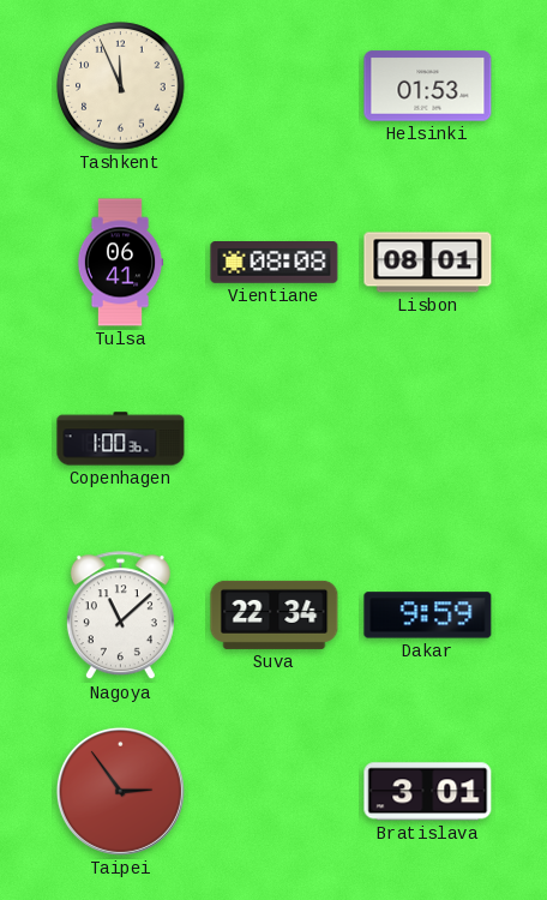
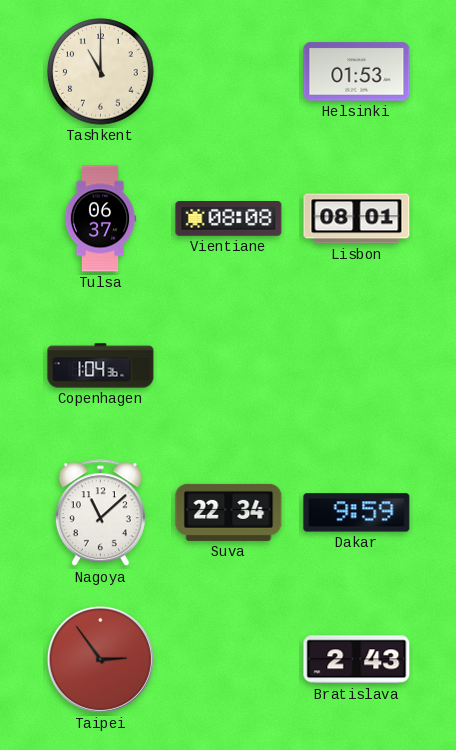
Tashkent: 11:56 -> 11:00
Tulsa: 06:41 -> 06:37
Copenhagen: 1:00 -> 1:04
Bratislava: 3:01 -> 2:43
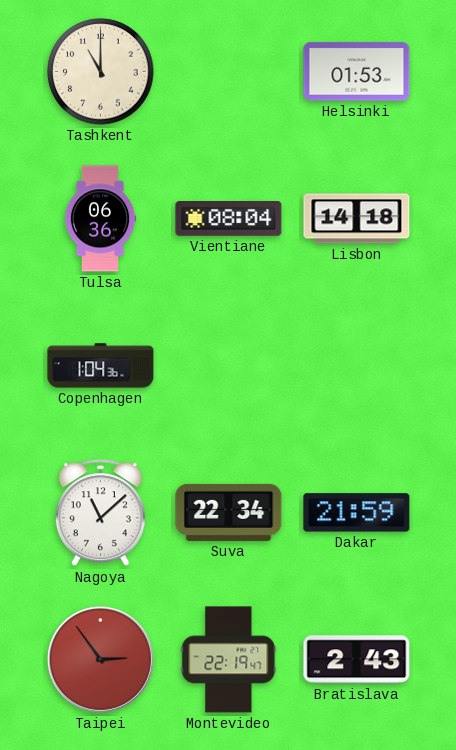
Tulsa: 06:37 -> 06:36
Vientiane: 08:08 -> 08:04
Lisbon: 08:01 -> 14:18
Dakar: 9:59 -> 21:59
Montevideo: none -> 22:19
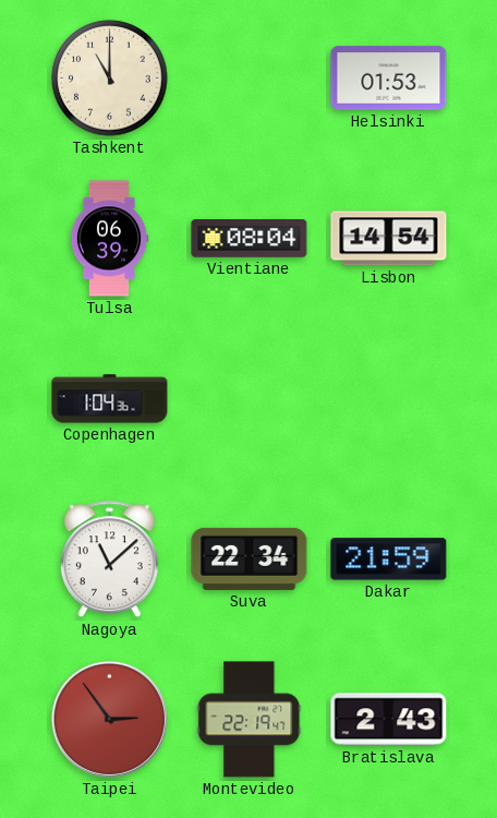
Tulsa: 06:36 -> 06:39
Lisbon: 14:18 -> 14:54
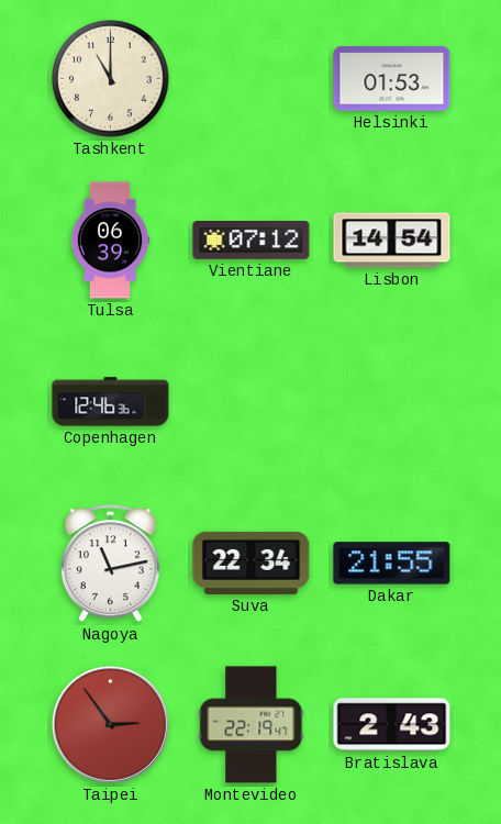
Vientiane: 08:04 -> 07:12
Copenhagen: 1:04 -> 12:46
Nagoya: 11:08 -> 11:13
Dakar: 21:59 -> 21:55
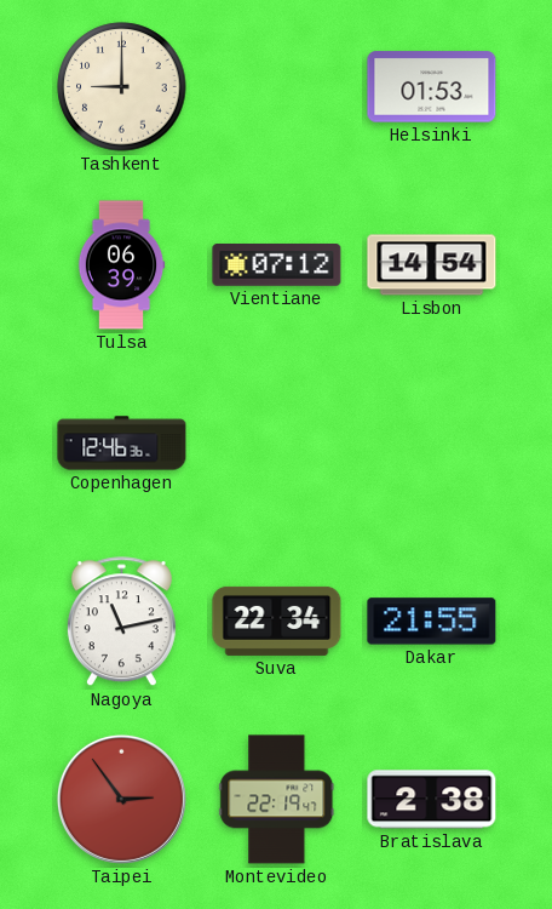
Tashkent: 11:00 -> 9:00
Bratislava: 2:43 -> 2:38
